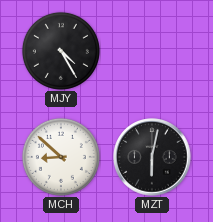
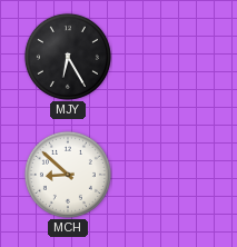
MJY: 4:25 -> 6:25
MZT: 6:02 -> none
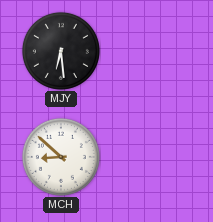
MJY: 6:25 -> 6:29
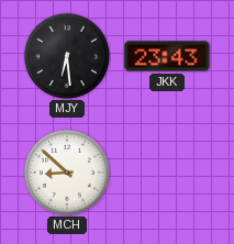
JKK: none -> 23:43
